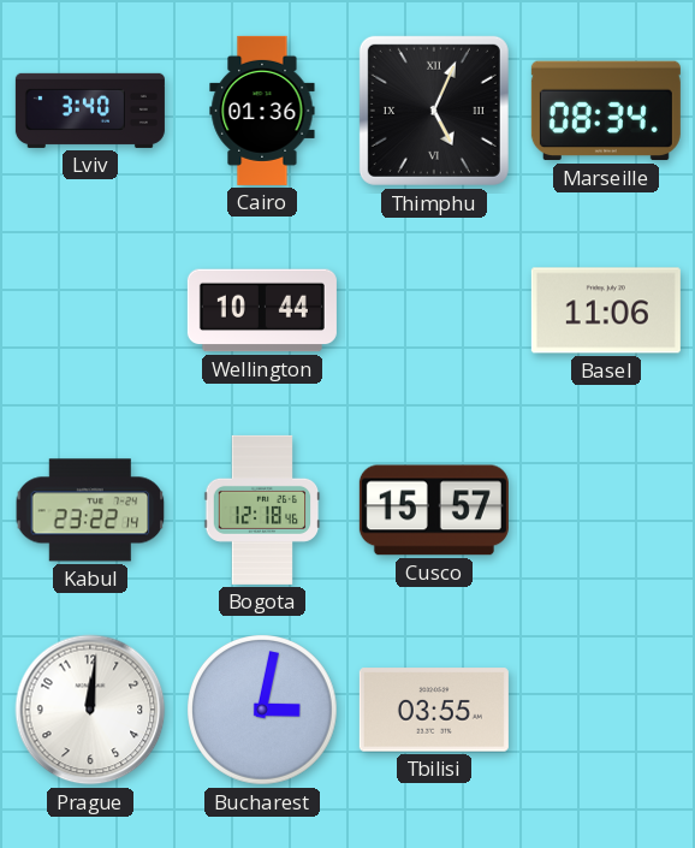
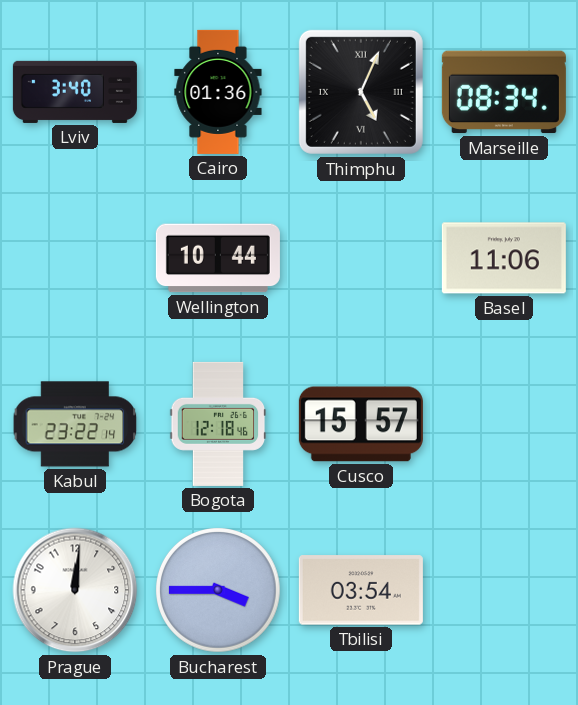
Bucharest: 3:02 -> 3:45
Tbilisi: 03:55 -> 03:54
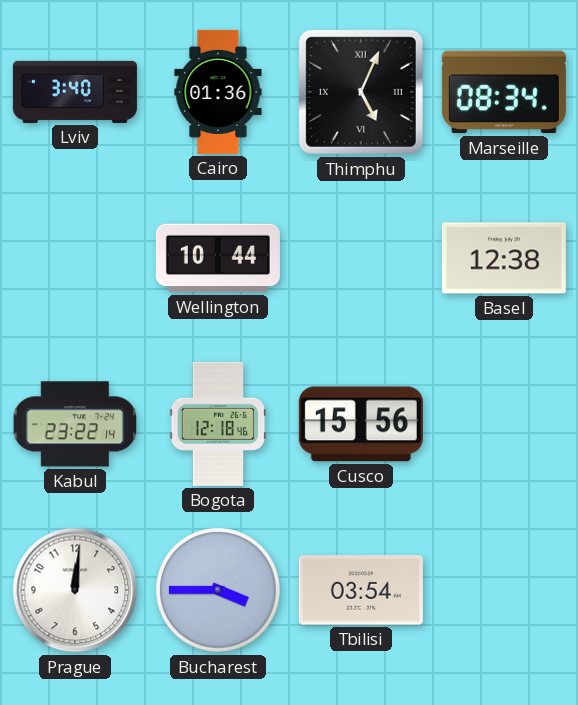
Basel: 11:06 -> 12:38
Cusco: 15:57 -> 15:56
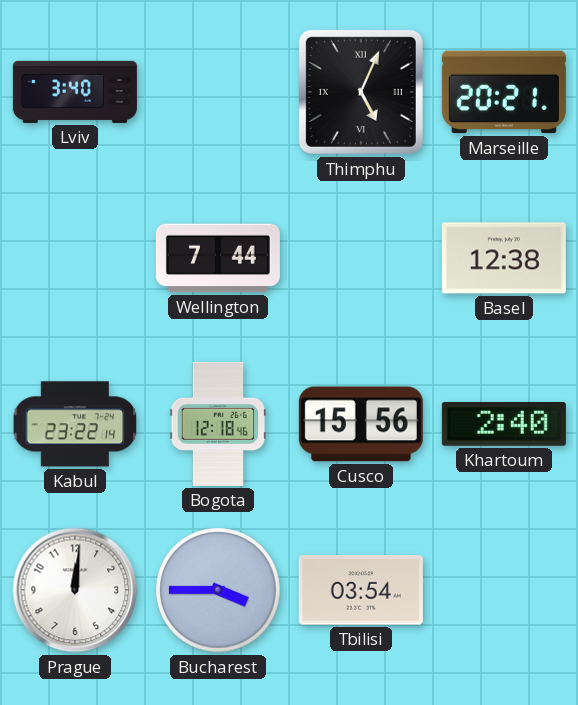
Cairo: 01:36 -> none
Marseille: 08:34 -> 20:21
Wellington: 10:44 -> 7:44
Khartoum: none -> 2:40
